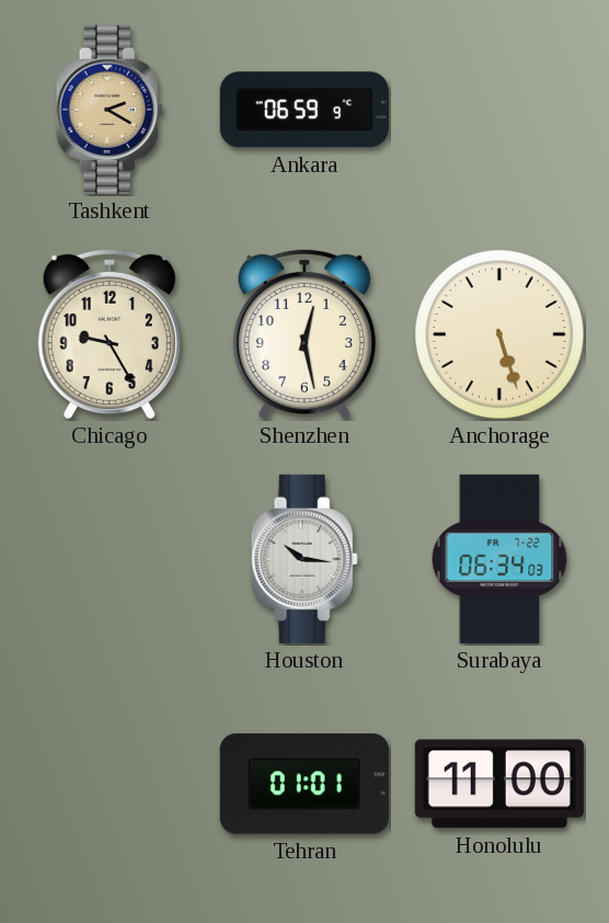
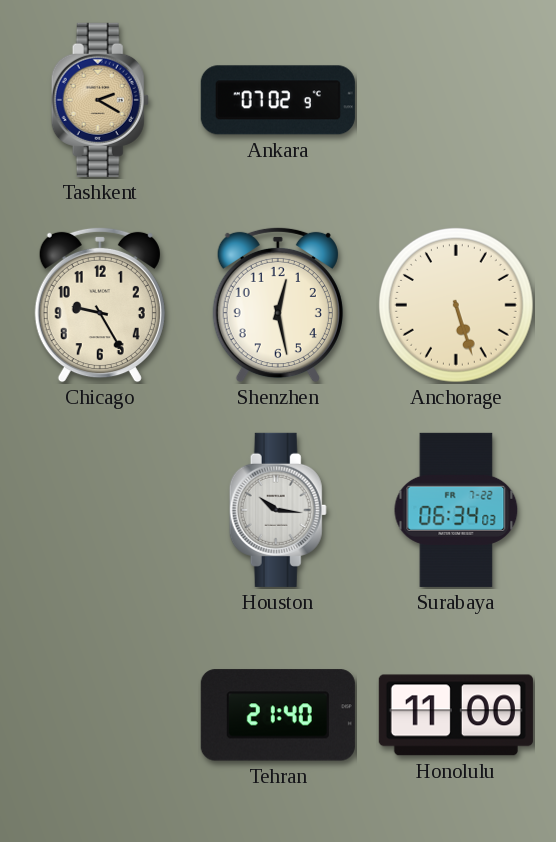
Ankara: 06:59 -> 07:02
Tehran: 01:01 -> 21:40
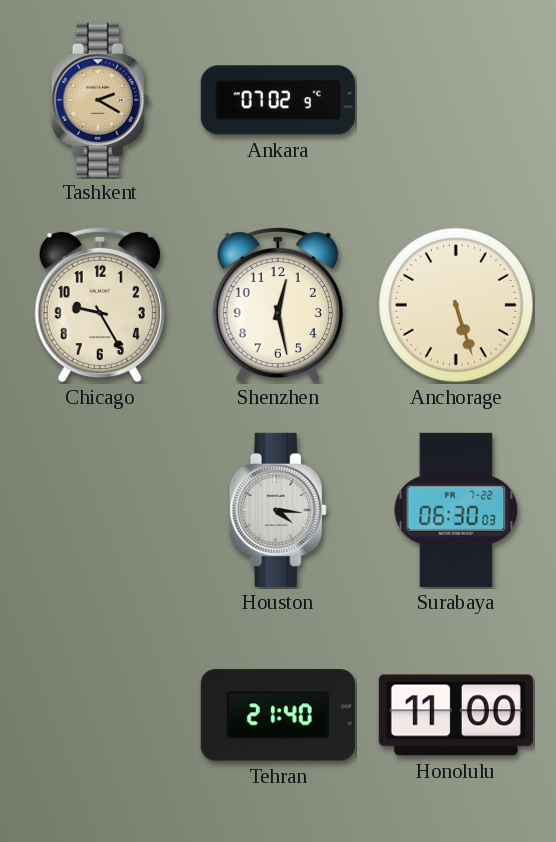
Houston: 10:16 -> 4:16
Surabaya: 06:34 -> 06:30
